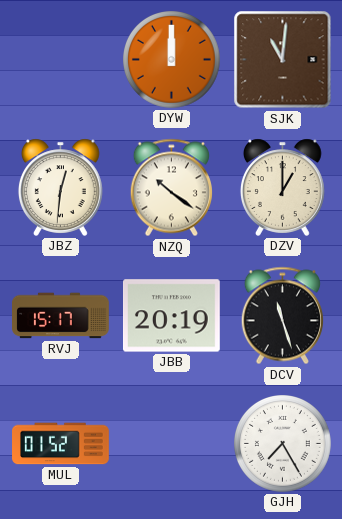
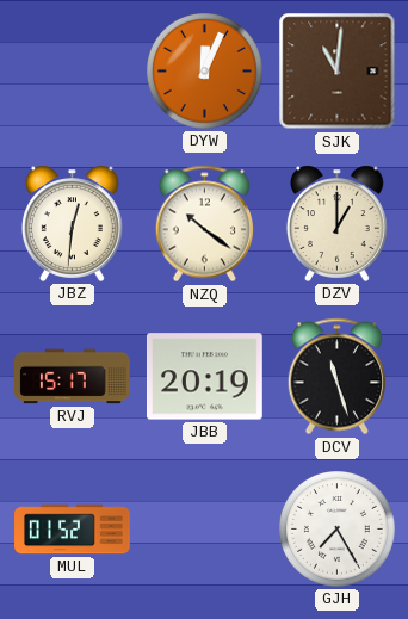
DYW: 12:00 -> 12:04
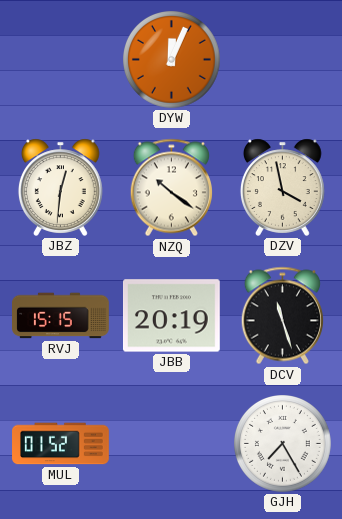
SJK: 11:01 -> none
DZV: 1:00 -> 3:58
RVJ: 15:17 -> 15:15
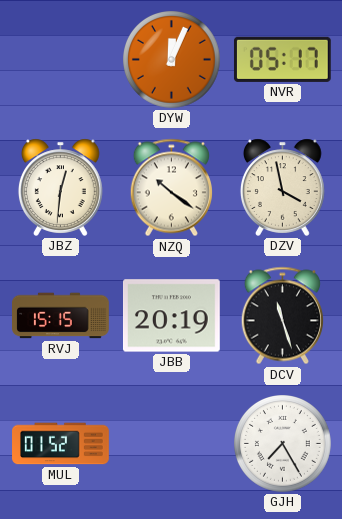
NVR: none -> 05:17
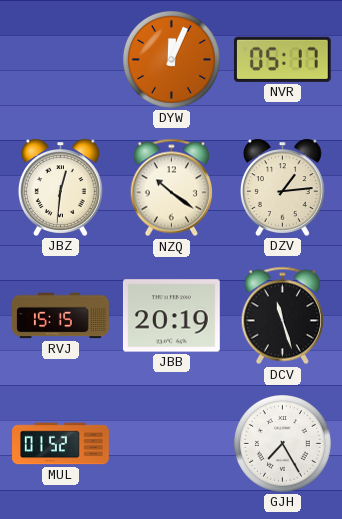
DZV: 3:58 -> 1:14
